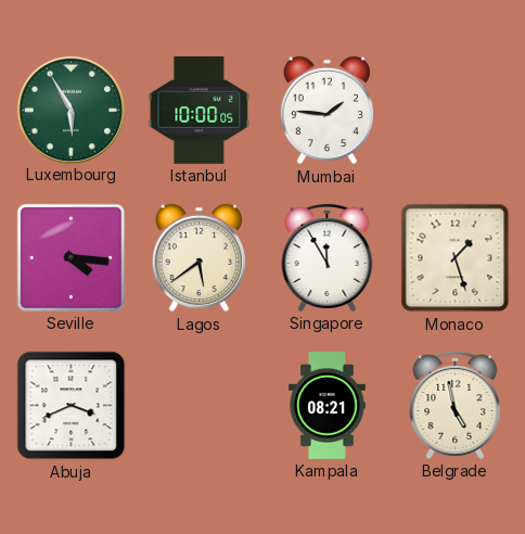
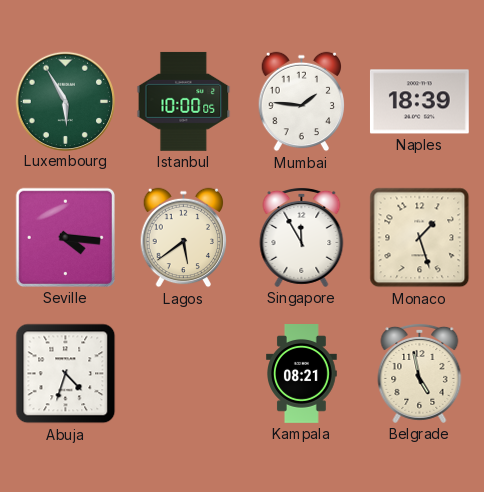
Naples: none -> 18:39
Abuja: 3:41 -> 4:33
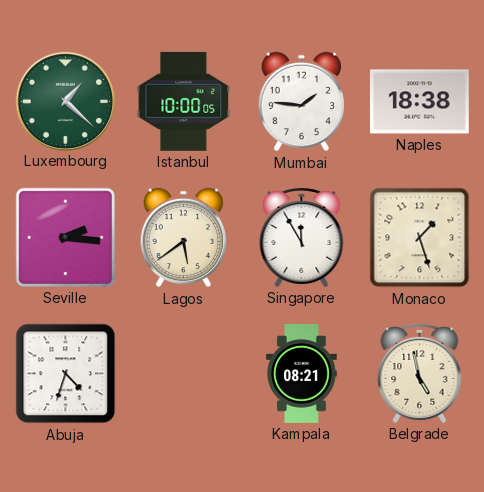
Luxembourg: 5:55 -> 1:22
Naples: 18:39 -> 18:38
Seville: 4:16 -> 2:16
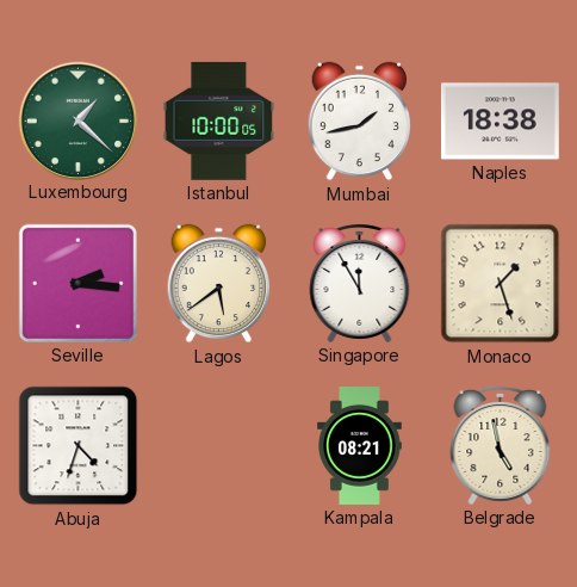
Mumbai: 1:46 -> 1:43
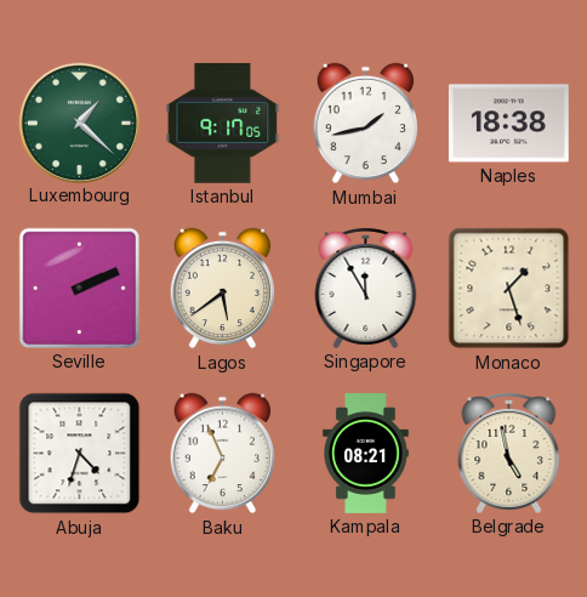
Istanbul: 10:00 -> 9:17
Seville: 2:16 -> 2:11
Baku: none -> 6:56
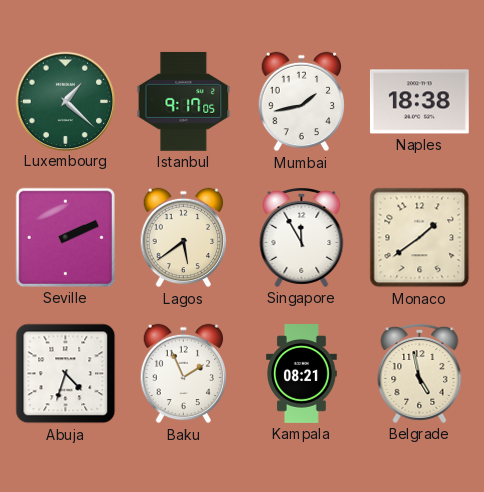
Monaco: 1:27 -> 1:39
Baku: 6:56 -> 1:56
